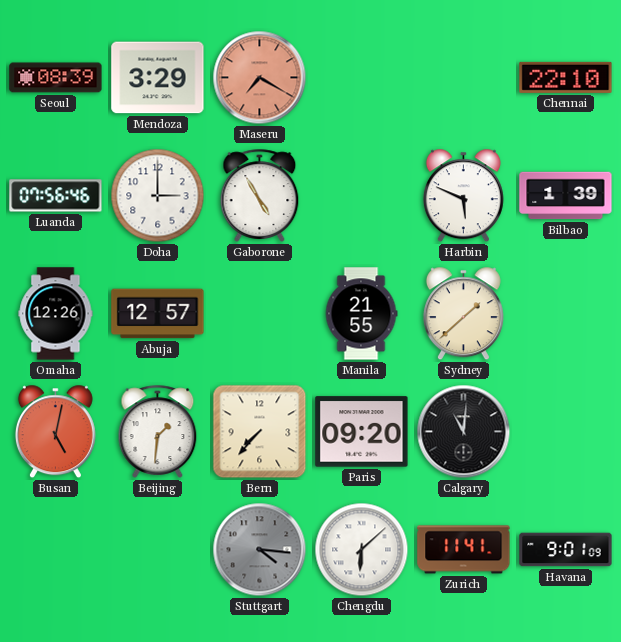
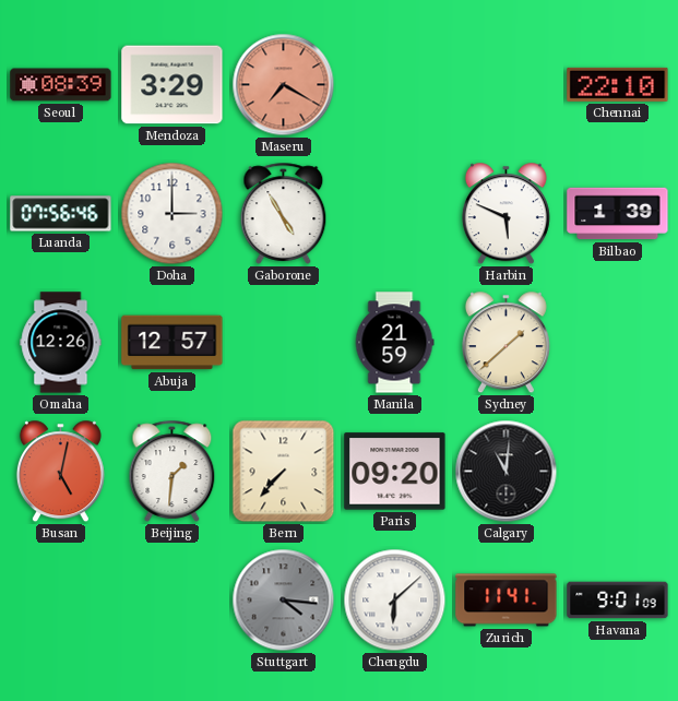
Manila: 21:55 -> 21:59
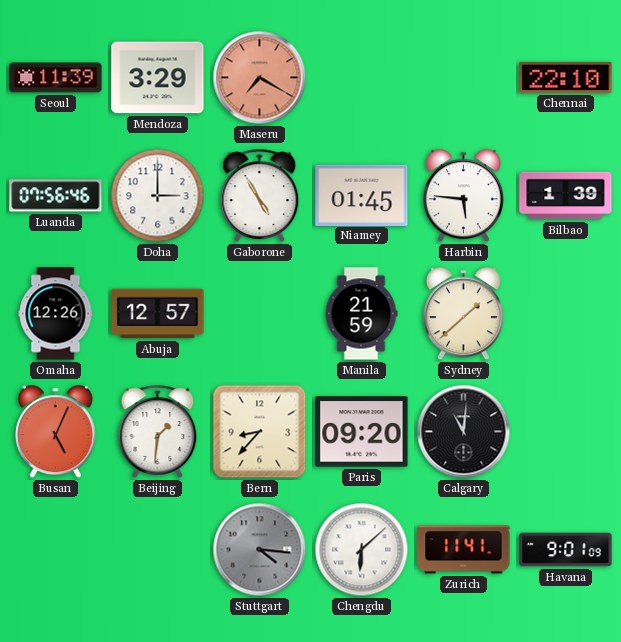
Seoul: 08:39 -> 11:39
Niamey: none -> 01:45
Harbin: 5:49 -> 5:46
Busan: 5:02 -> 5:04
Bern: 7:37 -> 8:37
